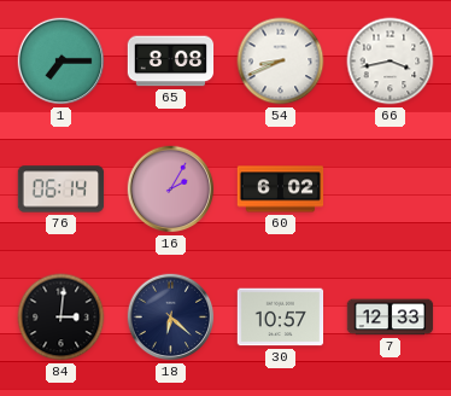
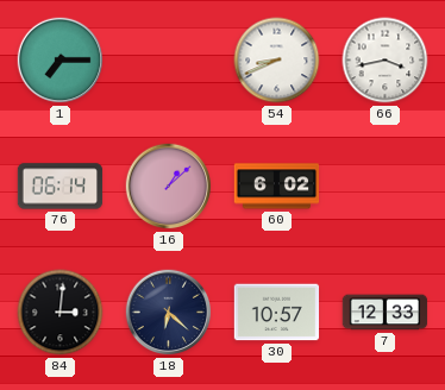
65: 8:08 -> none
16: 2:05 -> 1:08
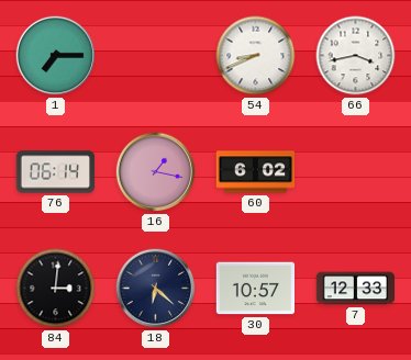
16: 1:08 -> 1:17
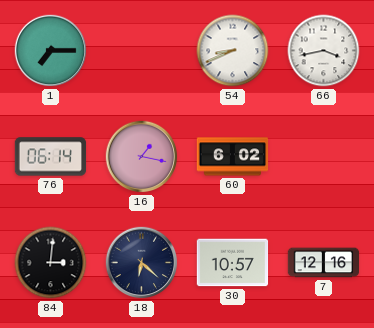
7: 12:33 -> 12:16
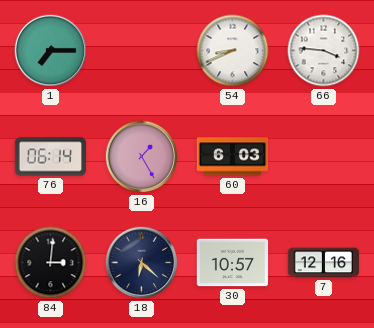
66: 3:43 -> 3:46
16: 1:17 -> 1:25
60: 6:02 -> 6:03
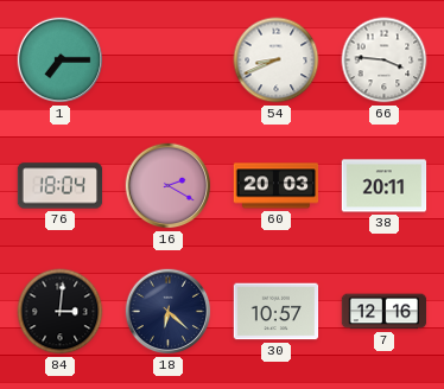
76: 06:14 -> 18:04
16: 1:25 -> 2:20
60: 6:03 -> 20:03
38: none -> 20:11
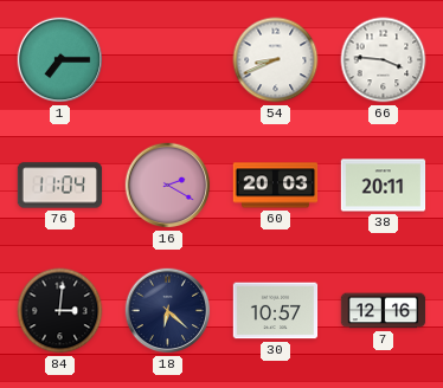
76: 18:04 -> 11:04
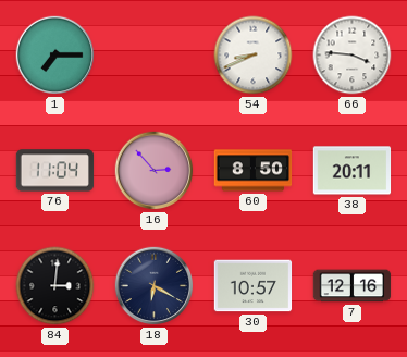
16: 2:20 -> 2:53
60: 20:03 -> 8:50
18: 6:22 -> 6:20
